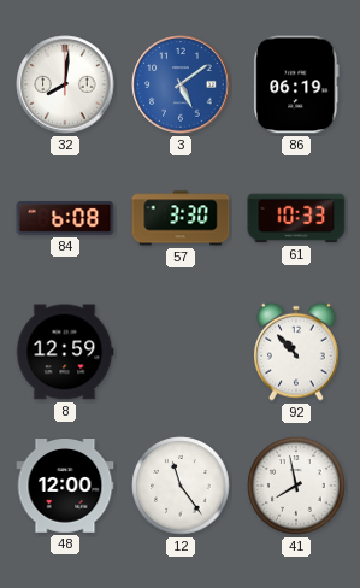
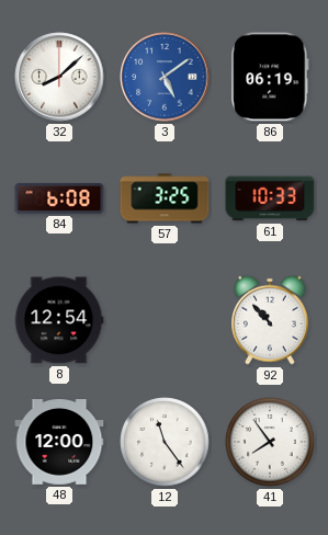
32: 8:01 -> 8:08
57: 3:30 -> 3:25
8: 12:59 -> 12:54
41: 7:58 -> 7:54
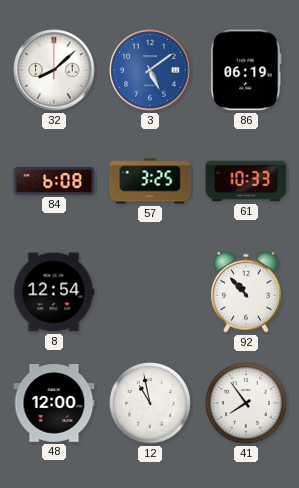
12: 11:24 -> 10:58
